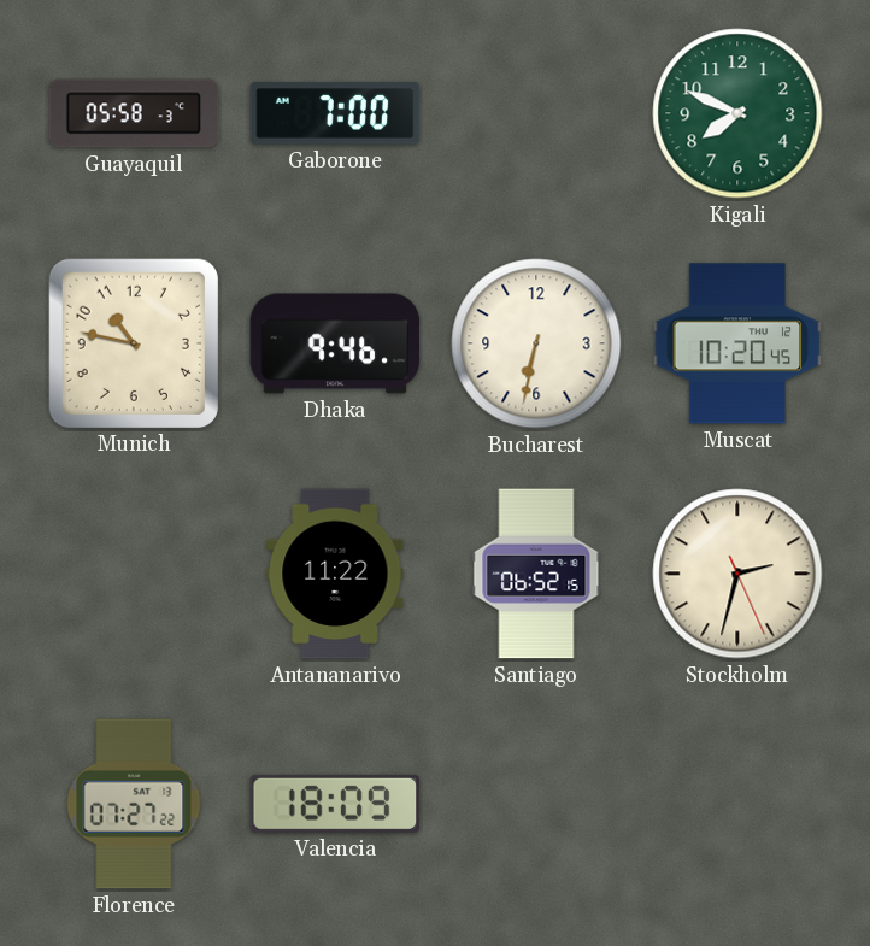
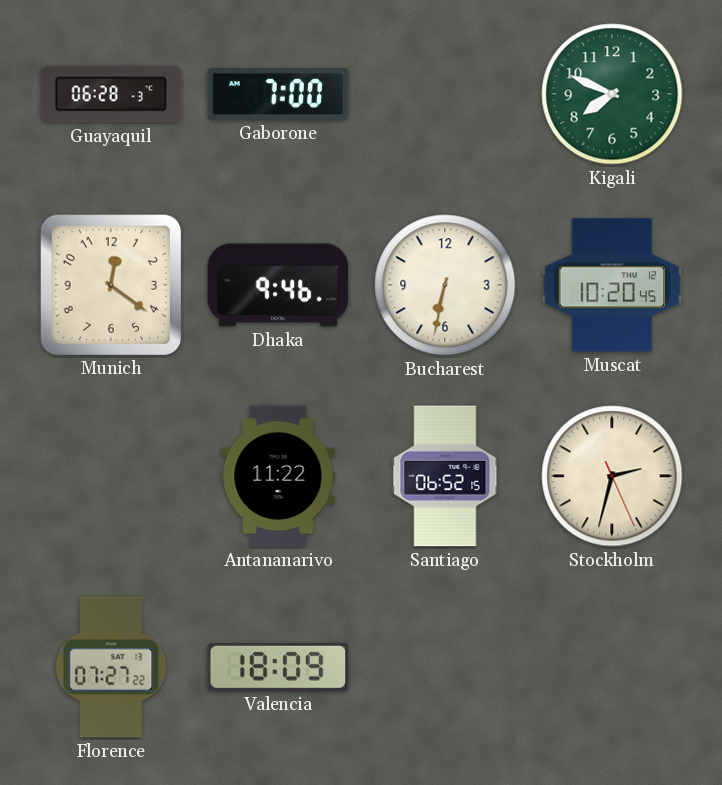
Guayaquil: 05:58 -> 06:28
Munich: 10:47 -> 12:21
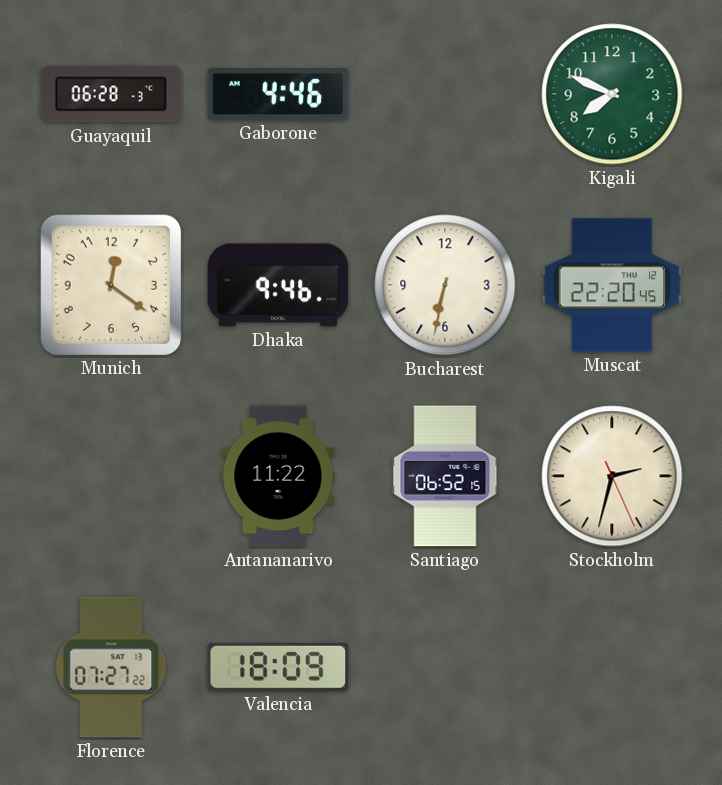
Gaborone: 7:00 -> 4:46
Muscat: 10:20 -> 22:20
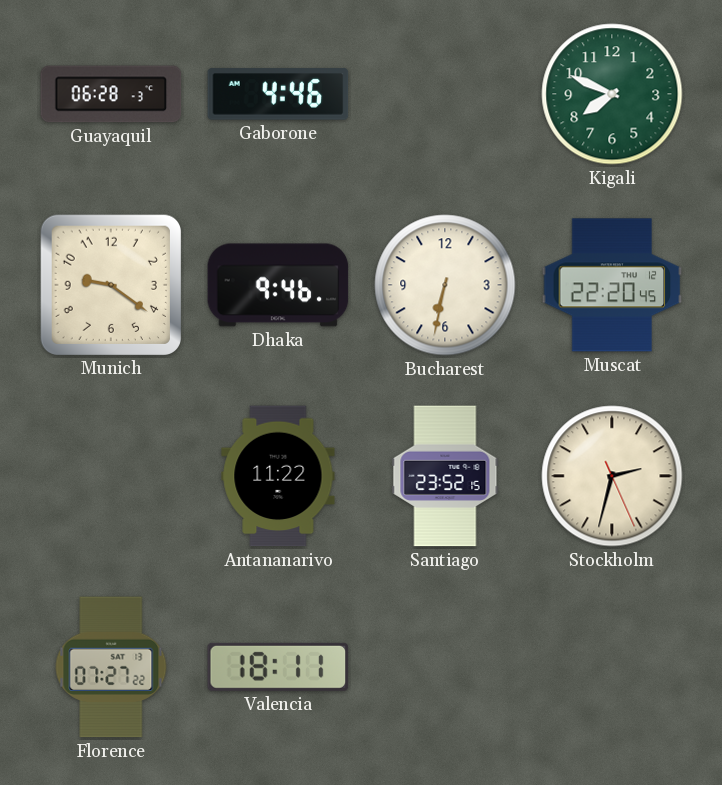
Munich: 12:21 -> 9:21
Santiago: 06:52 -> 23:52
Valencia: 18:09 -> 18:11
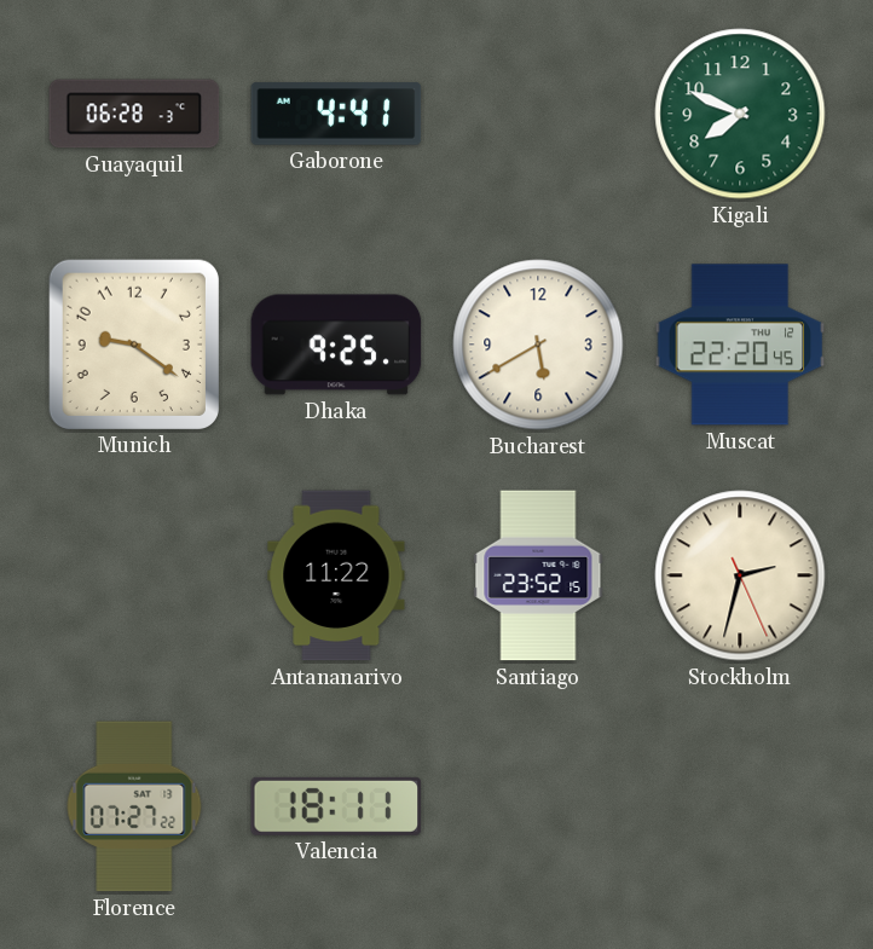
Gaborone: 4:46 -> 4:41
Dhaka: 9:46 -> 9:25
Bucharest: 6:32 -> 5:40
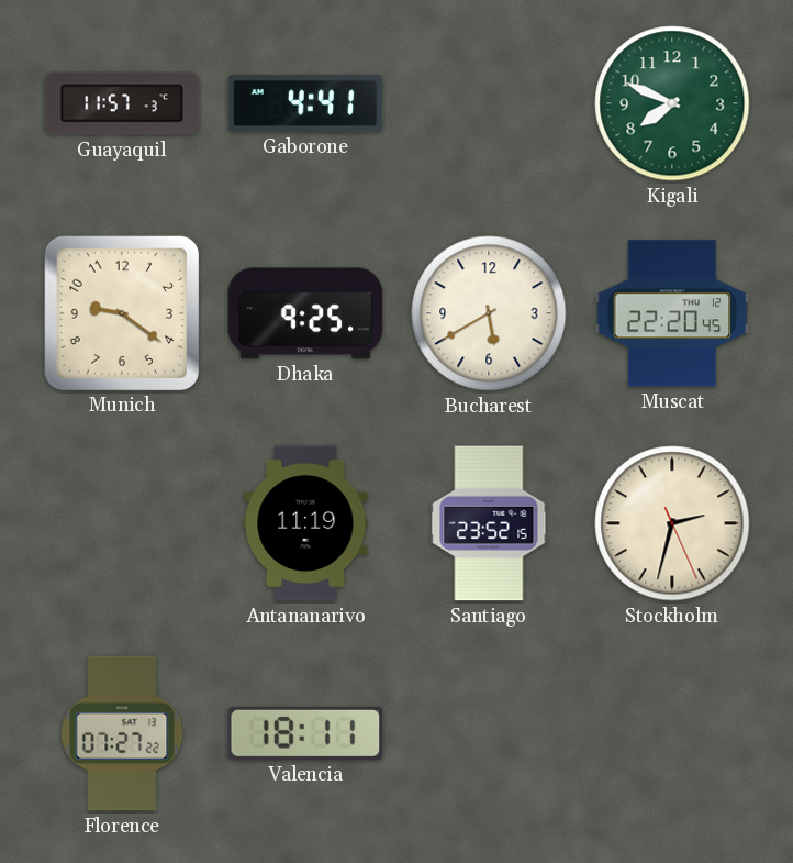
Guayaquil: 06:28 -> 11:57
Antananarivo: 11:22 -> 11:19
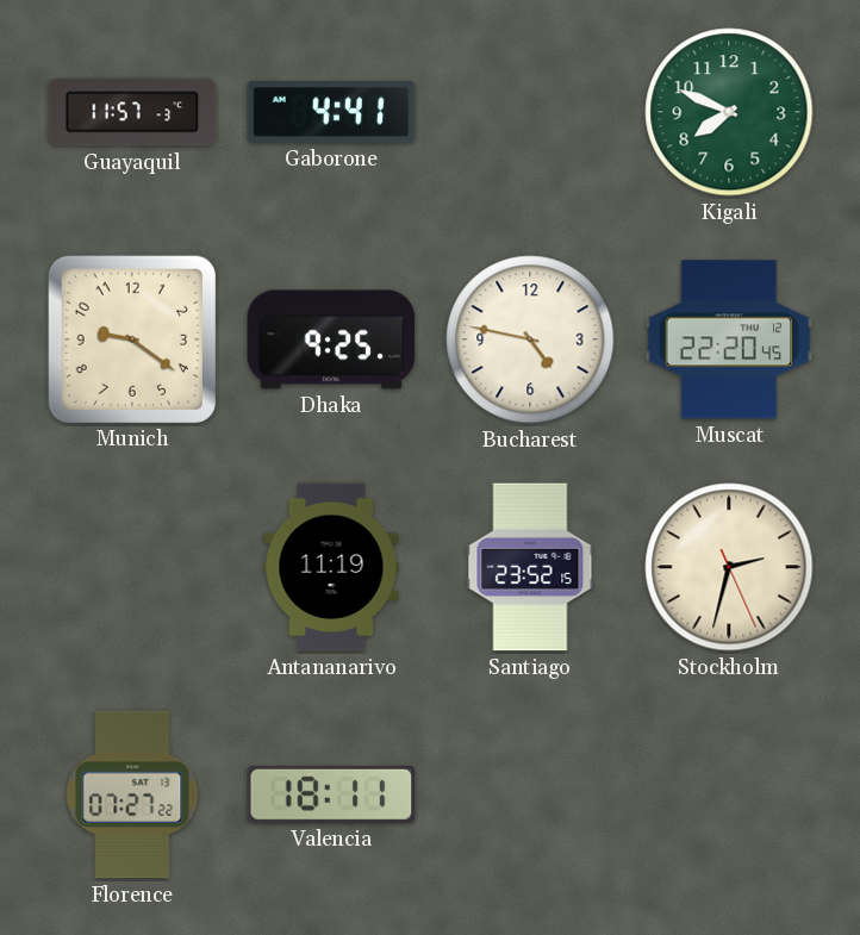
Bucharest: 5:40 -> 4:47
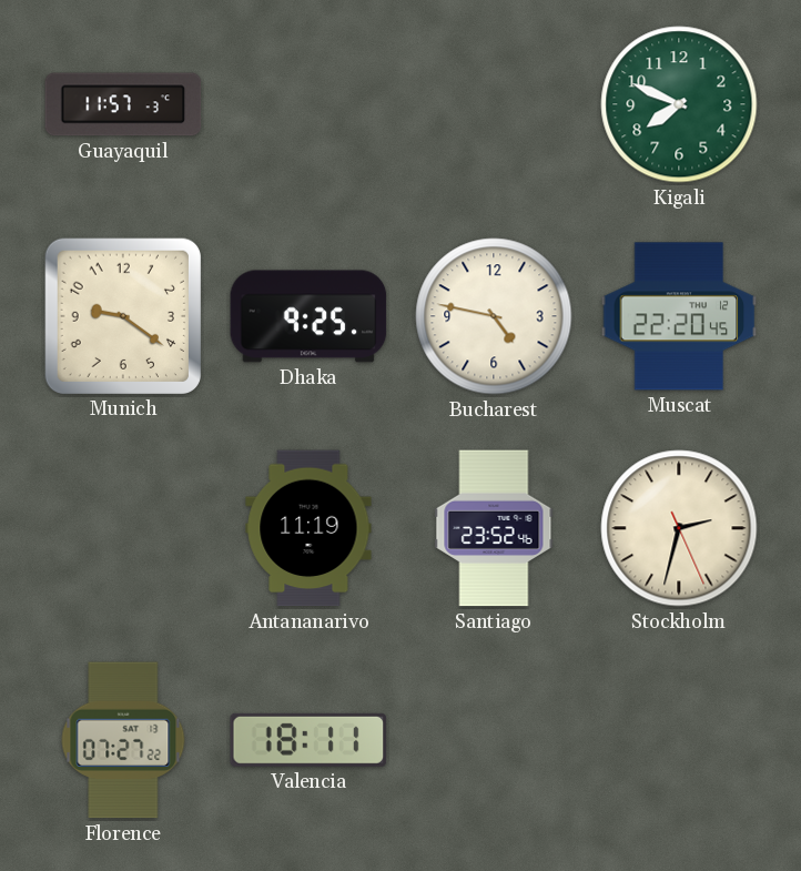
Gaborone: 4:41 -> none
Santiago: 23:52:15 -> 23:52:46
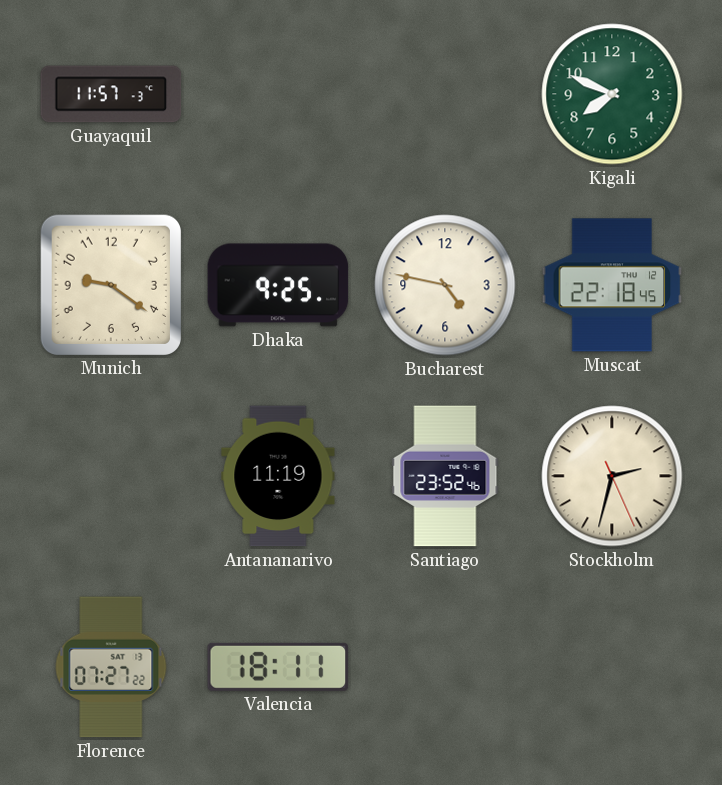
Muscat: 22:20 -> 22:18
